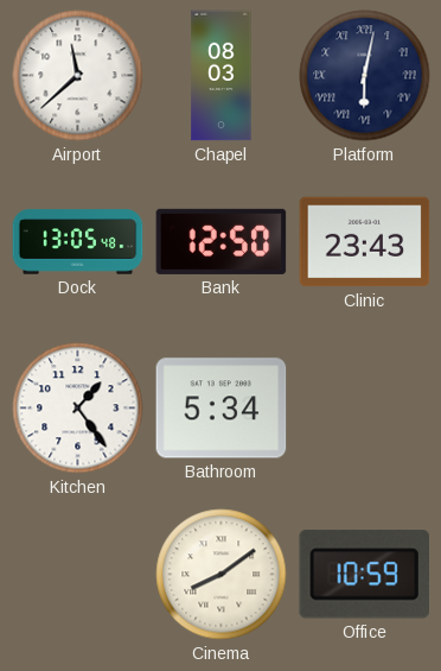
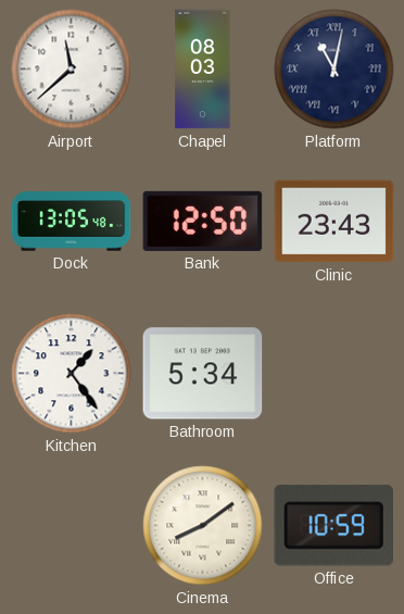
Platform: 6:02 -> 11:02
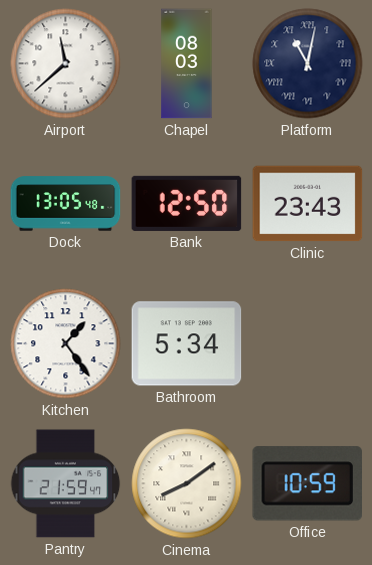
Pantry: none -> 21:59
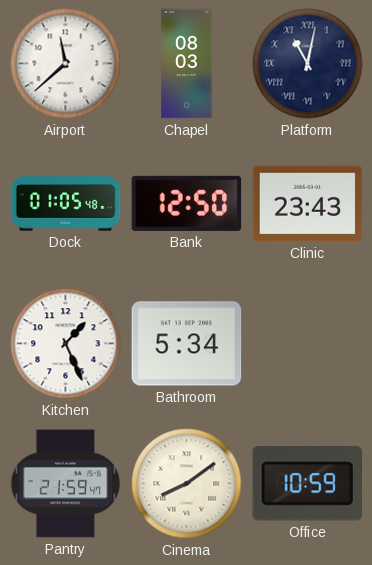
Dock: 13:05 -> 01:05
Kitchen: 1:24 -> 1:26
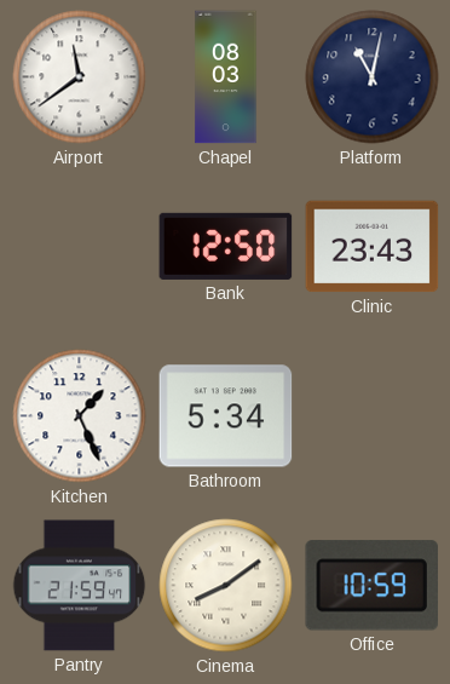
Airport: 11:38 -> 11:39
Platform numerals: Roman -> Arabic
Dock: 01:05 -> none
